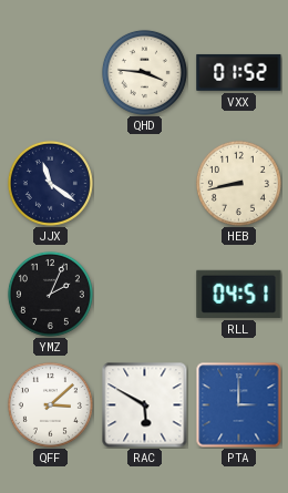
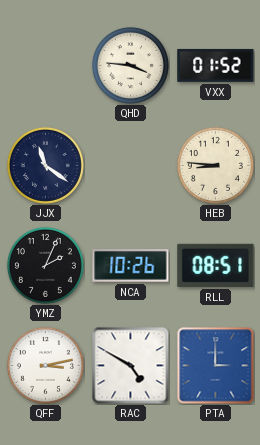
HEB: 8:43 -> 8:46
NCA: none -> 10:26
RLL: 04:51 -> 08:51
QFF: 3:08 -> 3:13
RAC: 5:50 -> 4:50
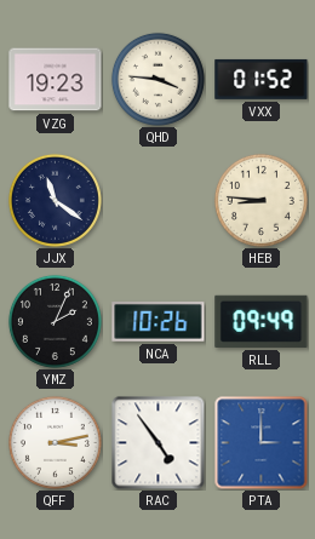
VZG: none -> 19:23
RLL: 08:51 -> 09:49
RAC: 4:50 -> 4:54
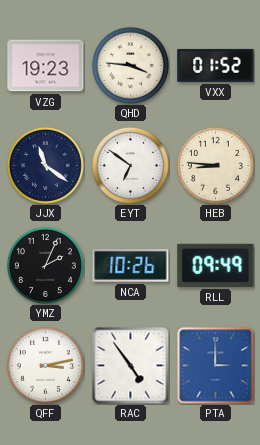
EYT: none -> 6:51
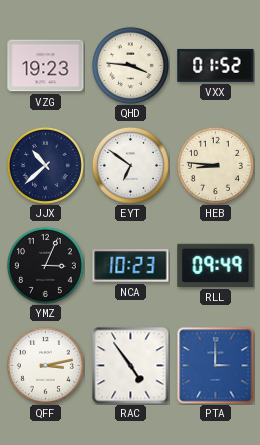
JJX: 11:21 -> 10:38
YMZ: 2:04 -> 3:04
NCA: 10:26 -> 10:23
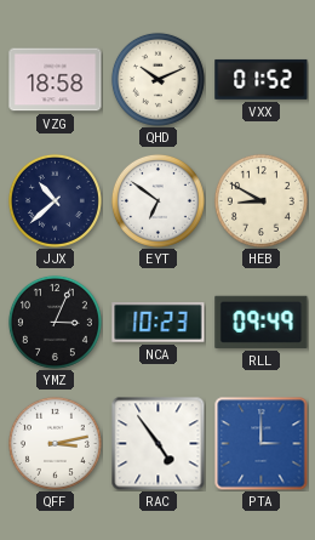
VZG: 19:23 -> 18:58
QHD: 3:46 -> 10:11
HEB: 8:46 -> 8:50
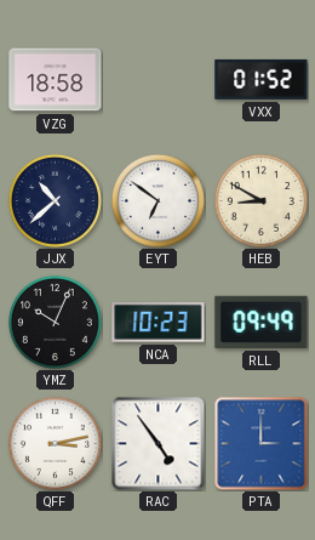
QHD: 10:11 -> none
YMZ: 3:04 -> 10:04
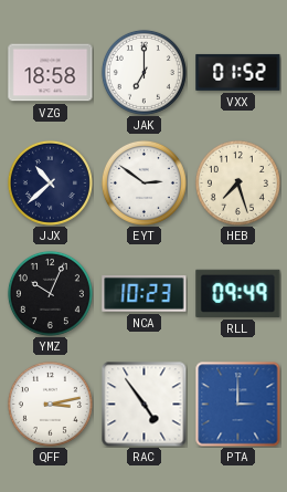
JAK: none -> 7:00
EYT: 6:51 -> 2:51
HEB: 8:50 -> 7:27
